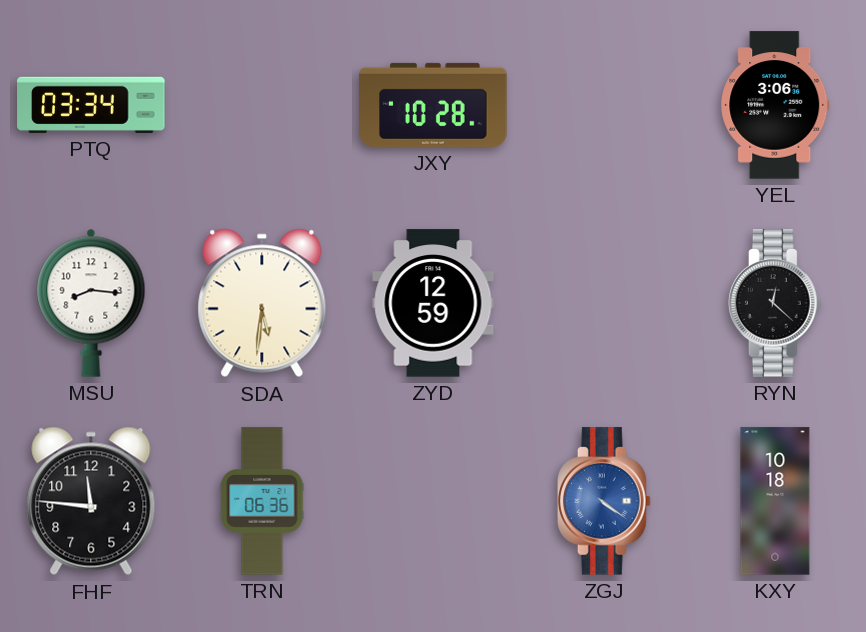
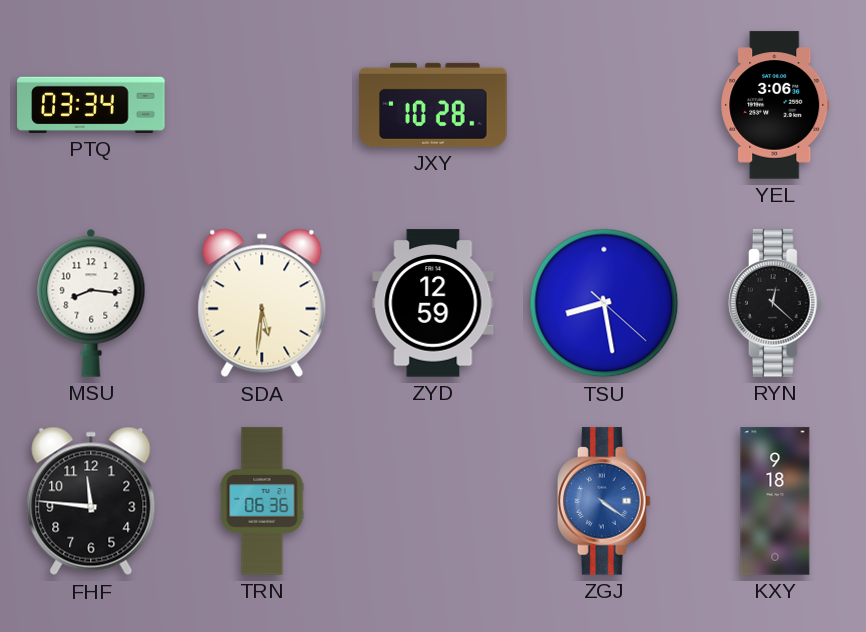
TSU: none -> 8:28
KXY: 10:18 -> 9:18
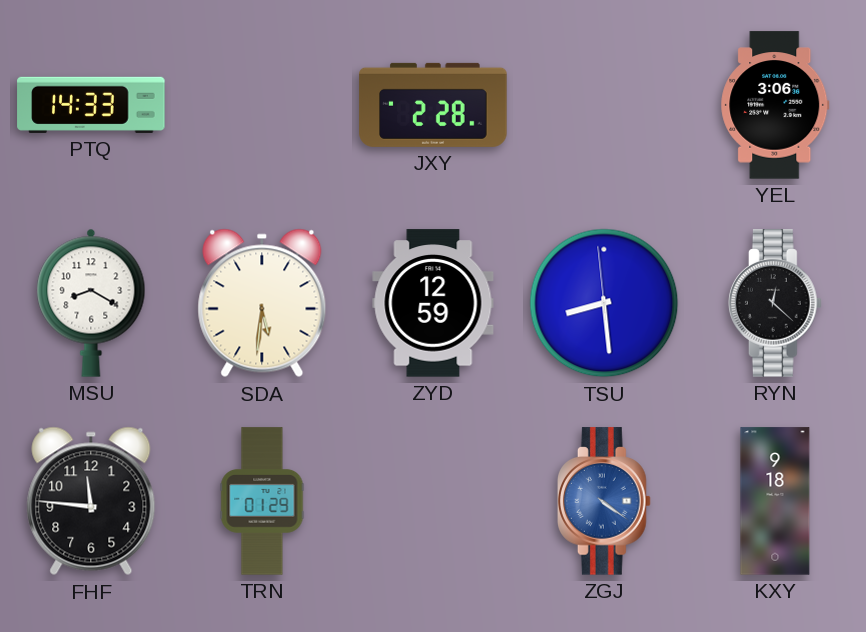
PTQ: 03:34 -> 14:33
JXY: 10:28 -> 2:28
MSU: 8:16 -> 8:20
TSU: 8:28:22 -> 8:28:59
TRN: 06:36 -> 01:29
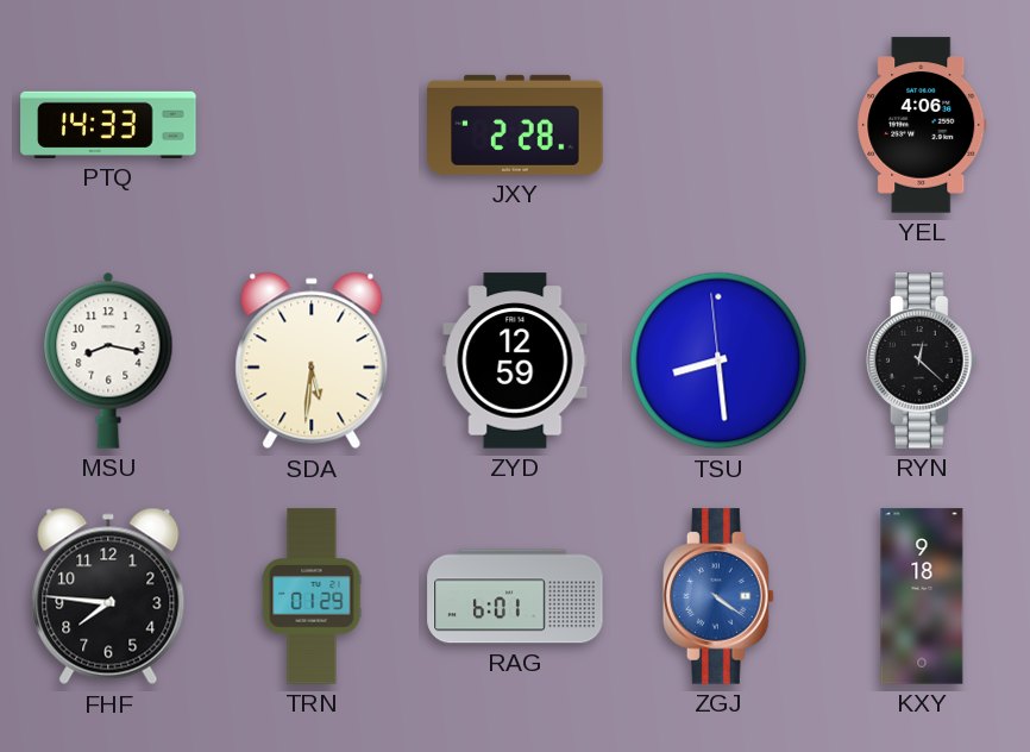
YEL: 3:06 -> 4:06
MSU: 8:20 -> 8:17
FHF: 11:46 -> 7:46
RAG: none -> 6:01
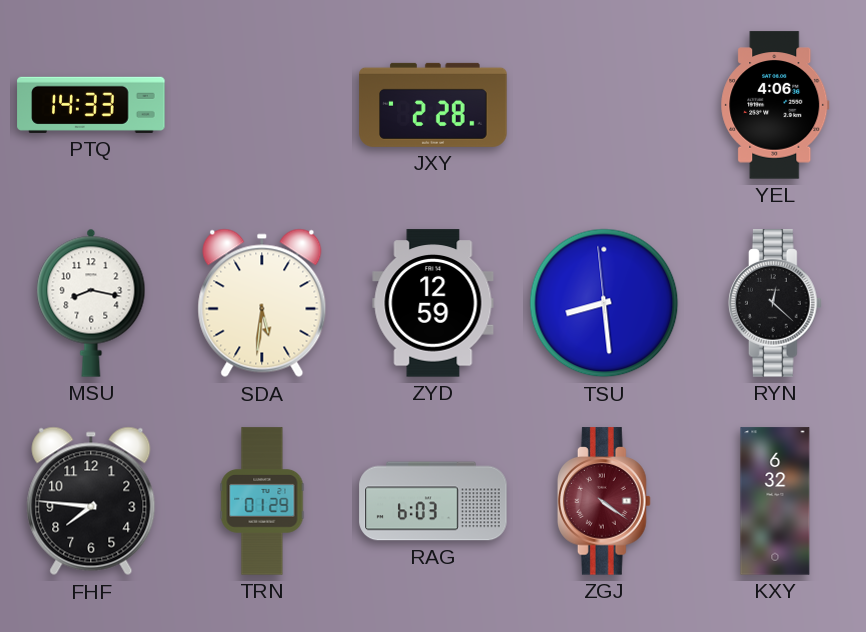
RAG: 6:01 -> 6:03
ZGJ dial: blue -> burgundy
KXY: 9:18 -> 6:32
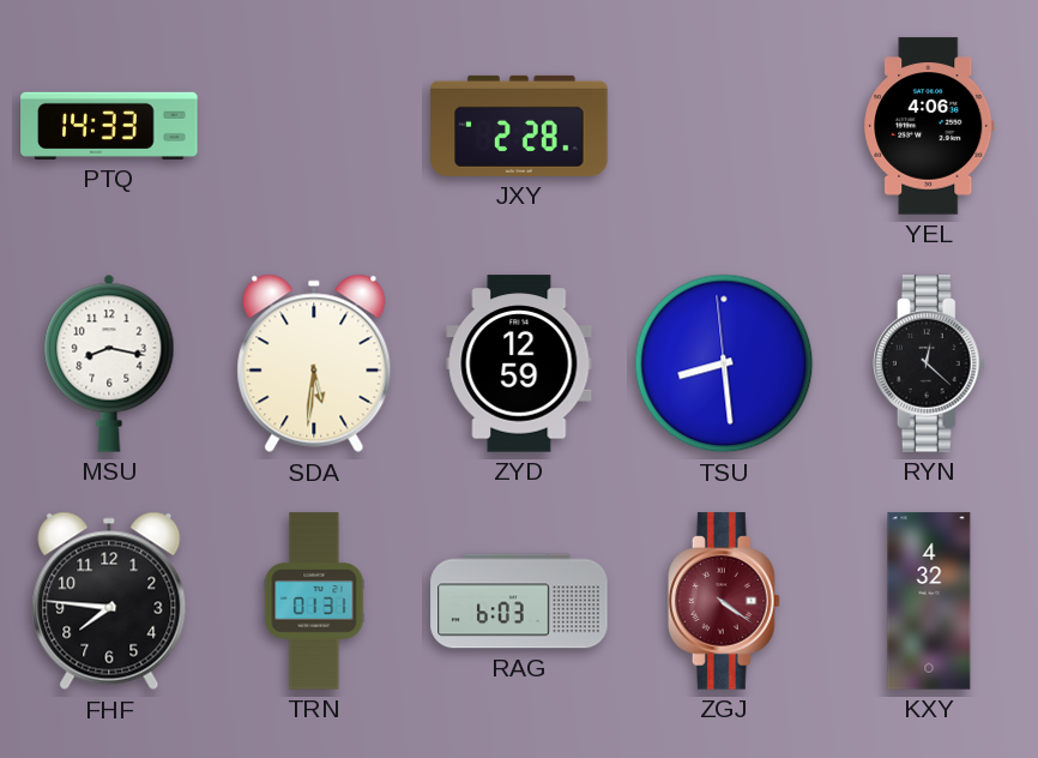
TRN: 01:29 -> 01:31
KXY: 6:32 -> 4:32
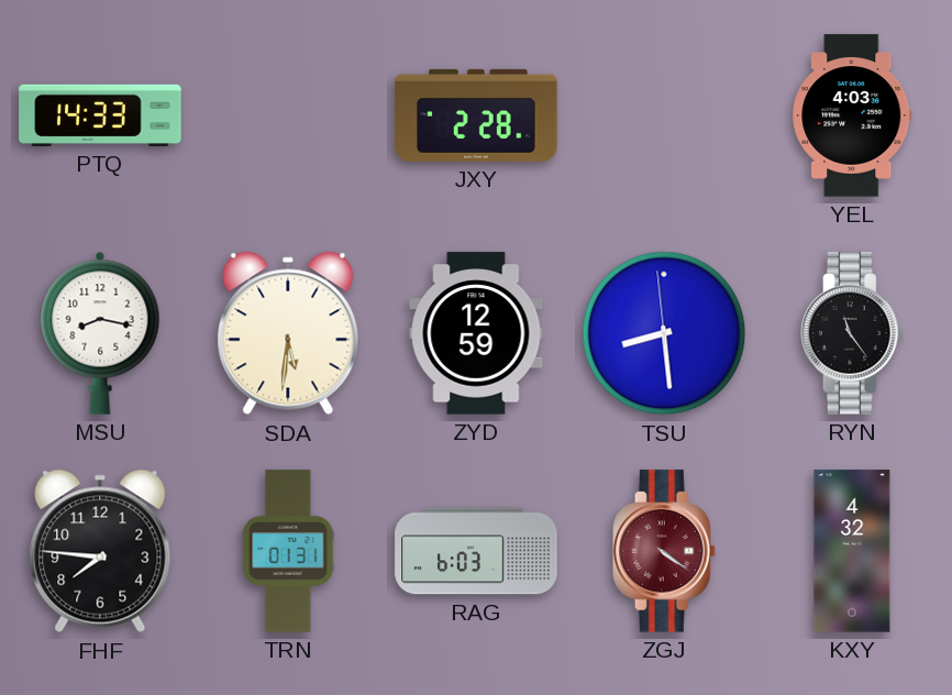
YEL: 4:06 -> 4:03
RYN: 12:22 -> 11:24
